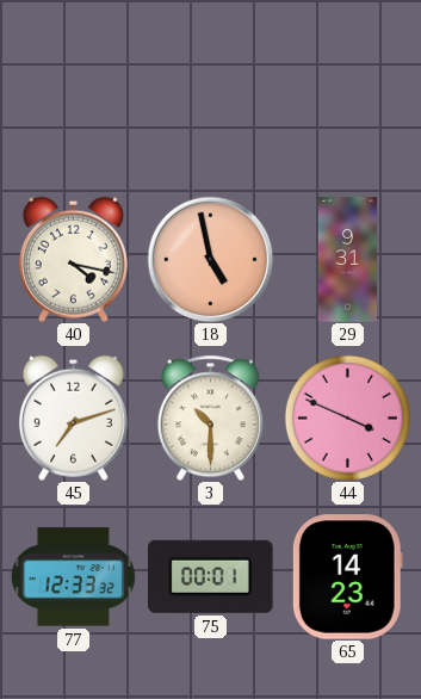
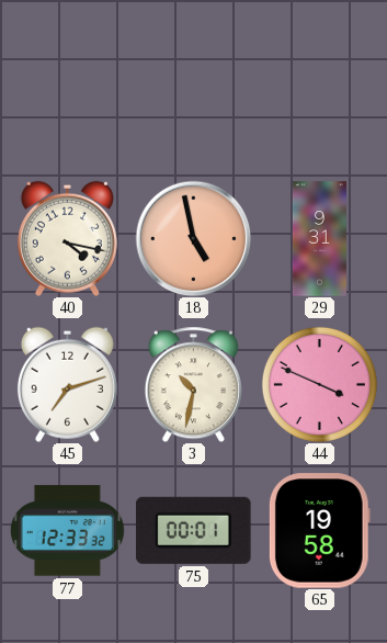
3: 10:30 -> 10:32
65: 14:23 -> 19:58
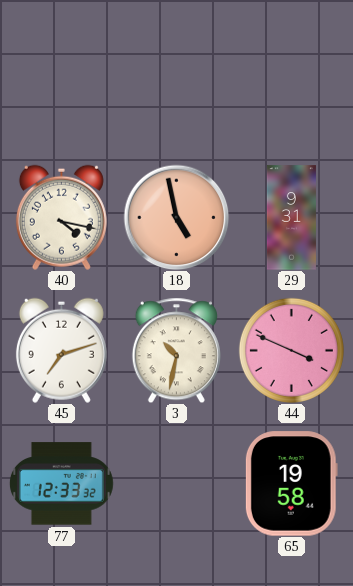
75: 00:01 -> none
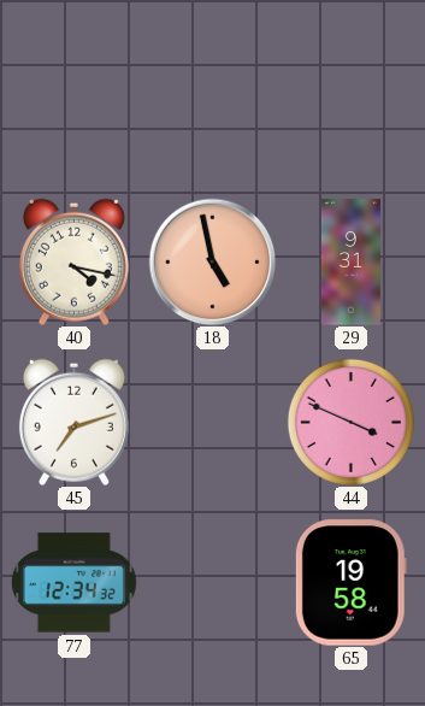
3: 10:32 -> none
77: 12:33 -> 12:34
